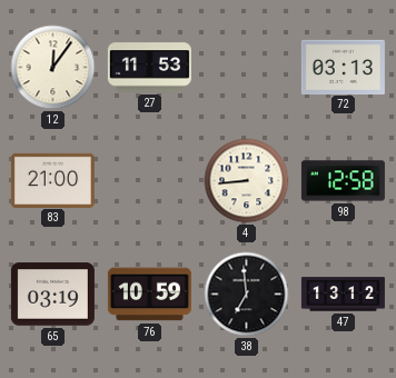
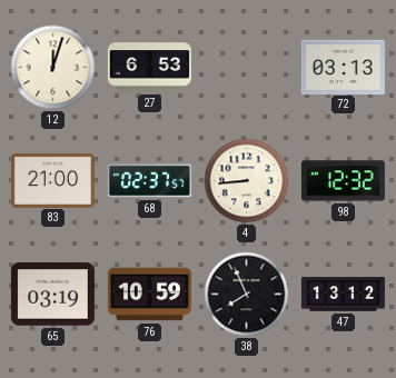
12: 12:06 -> 12:03
27: 11:53 -> 6:53
68: none -> 02:37
98: 12:58 -> 12:32
38: 6:59 -> 7:56
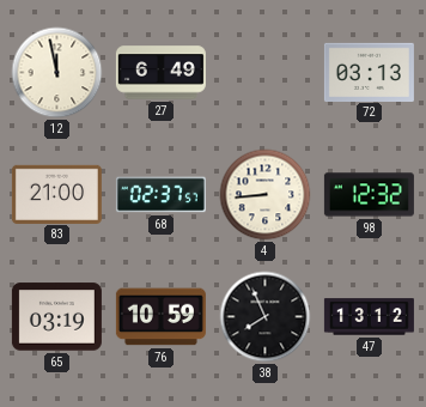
12: 12:03 -> 11:58
27: 6:53 -> 6:49
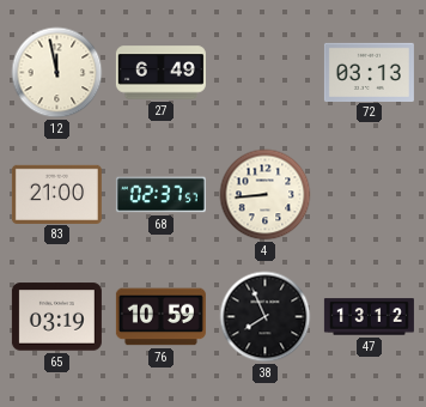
98: 12:32 -> none
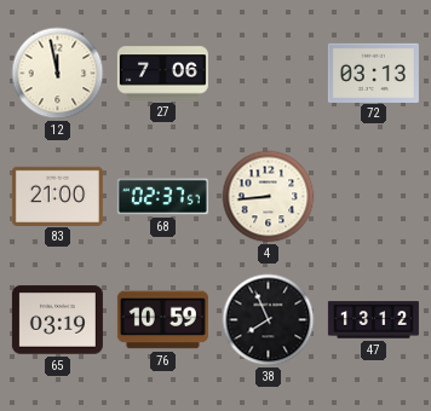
27: 6:49 -> 7:06
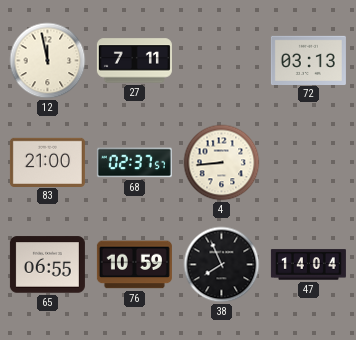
27: 7:06 -> 7:11
65: 03:19 -> 06:55
47: 13:12 -> 14:04
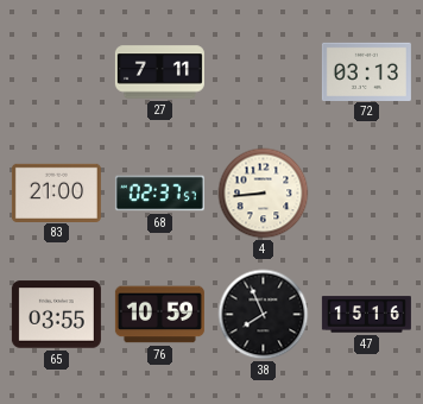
12: 11:58 -> none
65: 06:55 -> 03:55
47: 14:04 -> 15:16
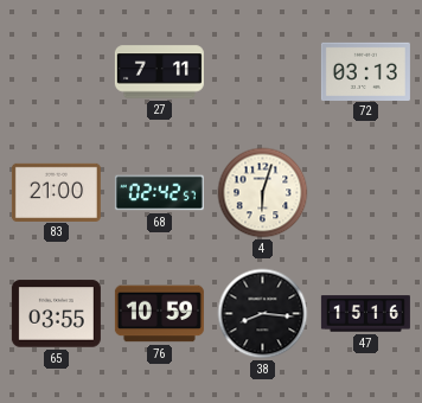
68: 02:37 -> 02:42
4: 8:44 -> 6:03
38: 7:56 -> 8:16
